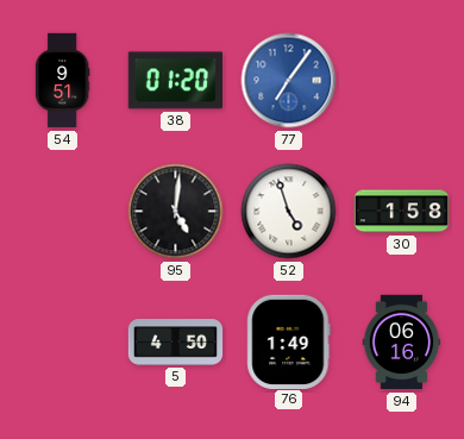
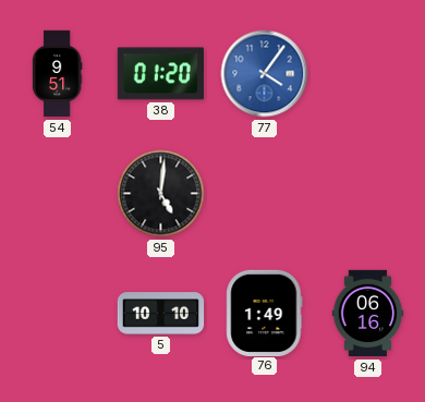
77: 7:06 -> 4:06
52: 4:57 -> none
30: 1:58 -> none
5: 4:50 -> 10:10
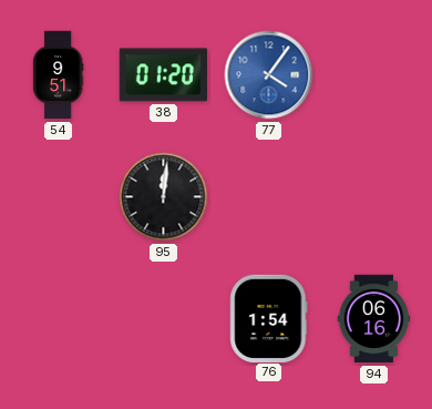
95: 5:01 -> 12:01
5: 10:10 -> none
76: 1:49 -> 1:54
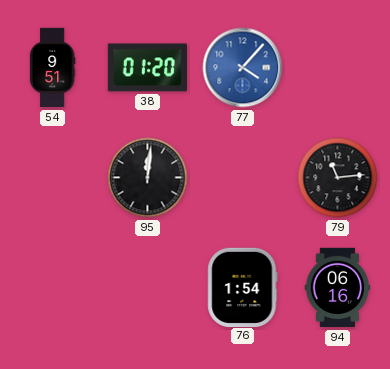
77: 4:06 -> 4:07
79: none -> 11:14
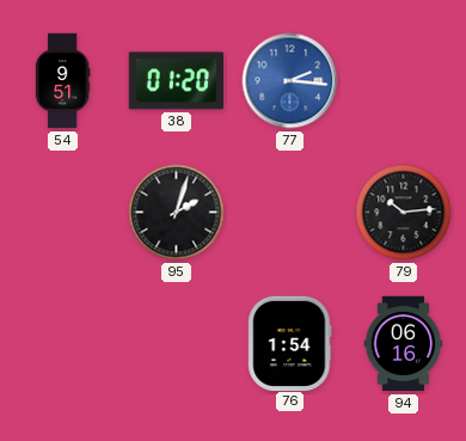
77: 4:07 -> 2:16
95: 12:01 -> 2:03
79: 11:14 -> 10:14
